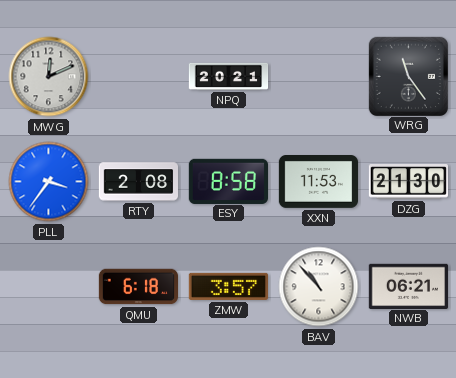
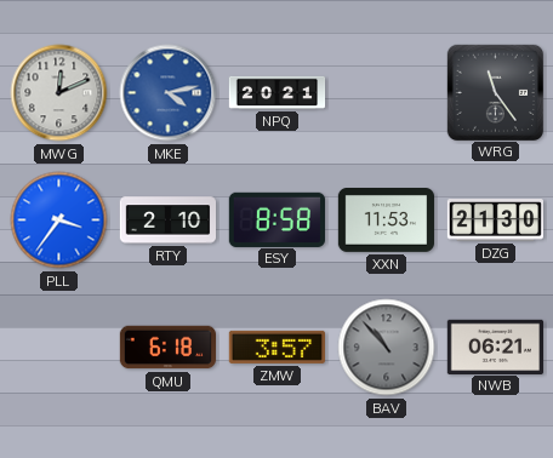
MKE: none -> 4:13
RTY: 2:08 -> 2:10
BAV dial: white -> grey
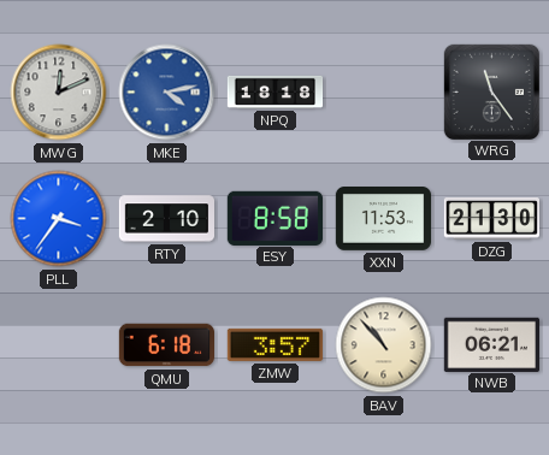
NPQ: 20:21 -> 18:18
BAV dial: grey -> cream
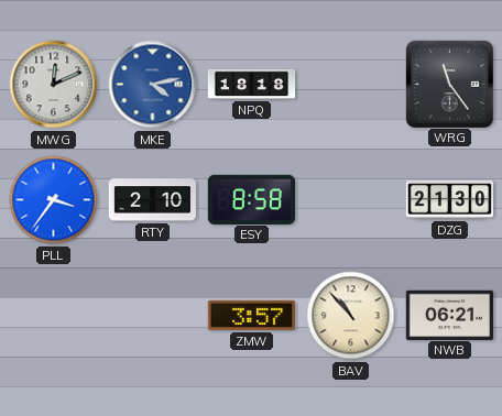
XXN: 11:53 -> none
QMU: 6:18 -> none
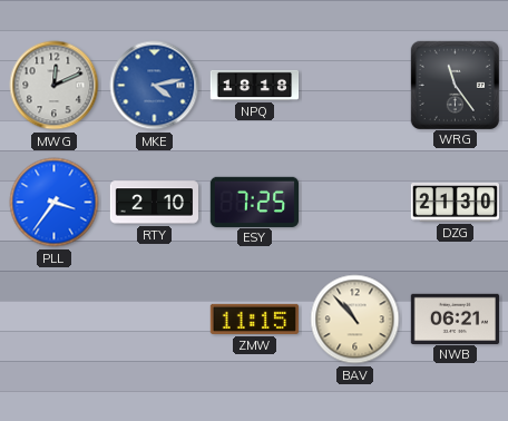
ESY: 8:58 -> 7:25
ZMW: 3:57 -> 11:15
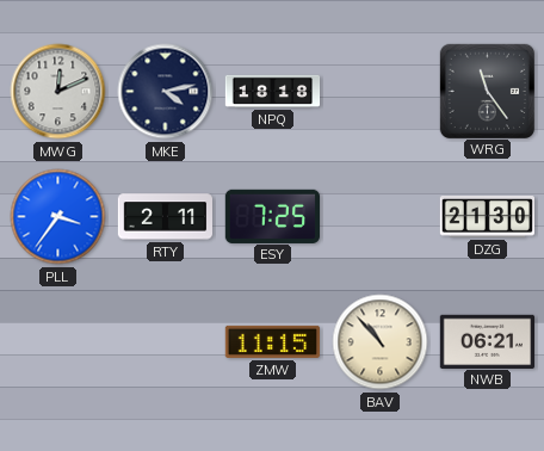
MKE dial: blue -> navy
RTY: 2:10 -> 2:11
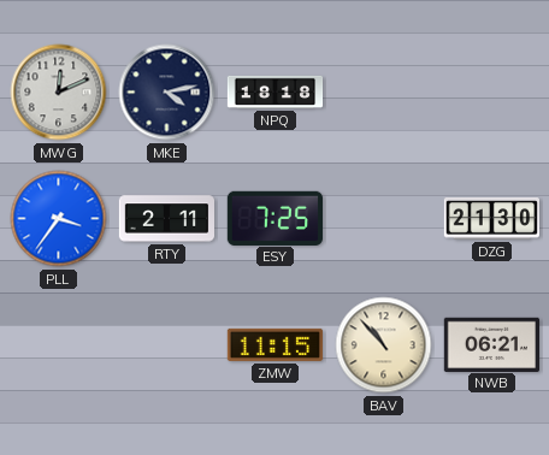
WRG: 11:24 -> none
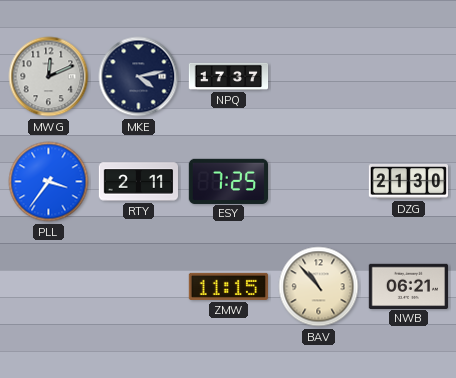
NPQ: 18:18 -> 17:37
